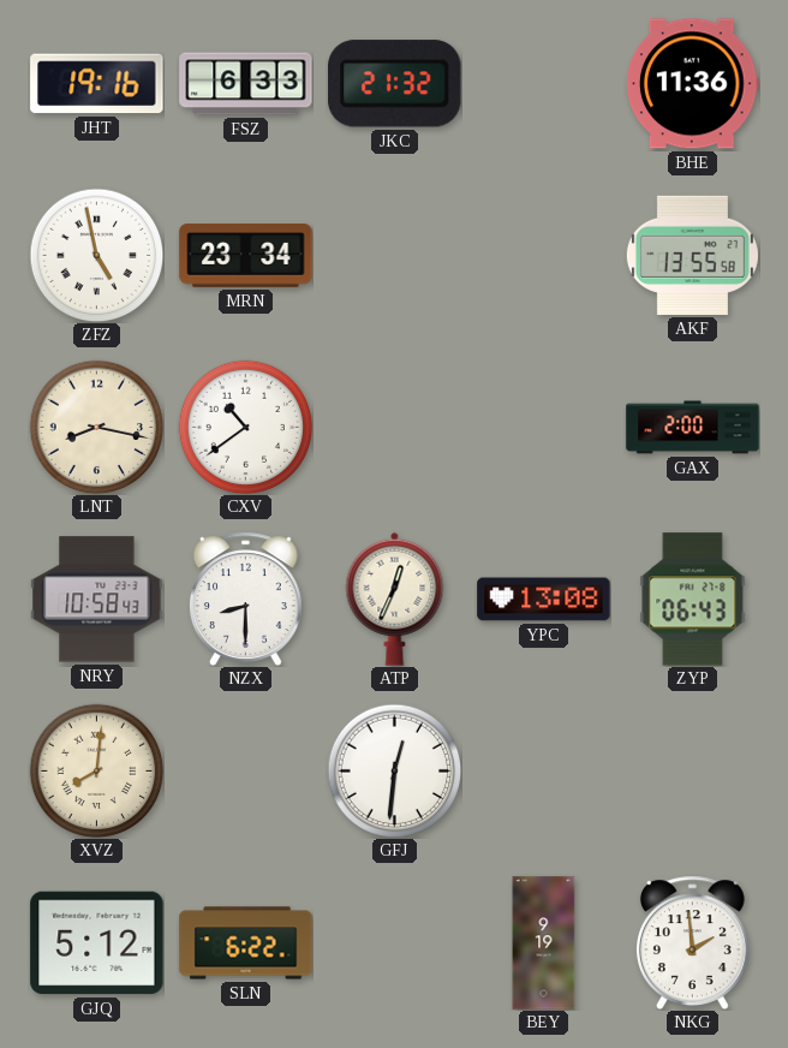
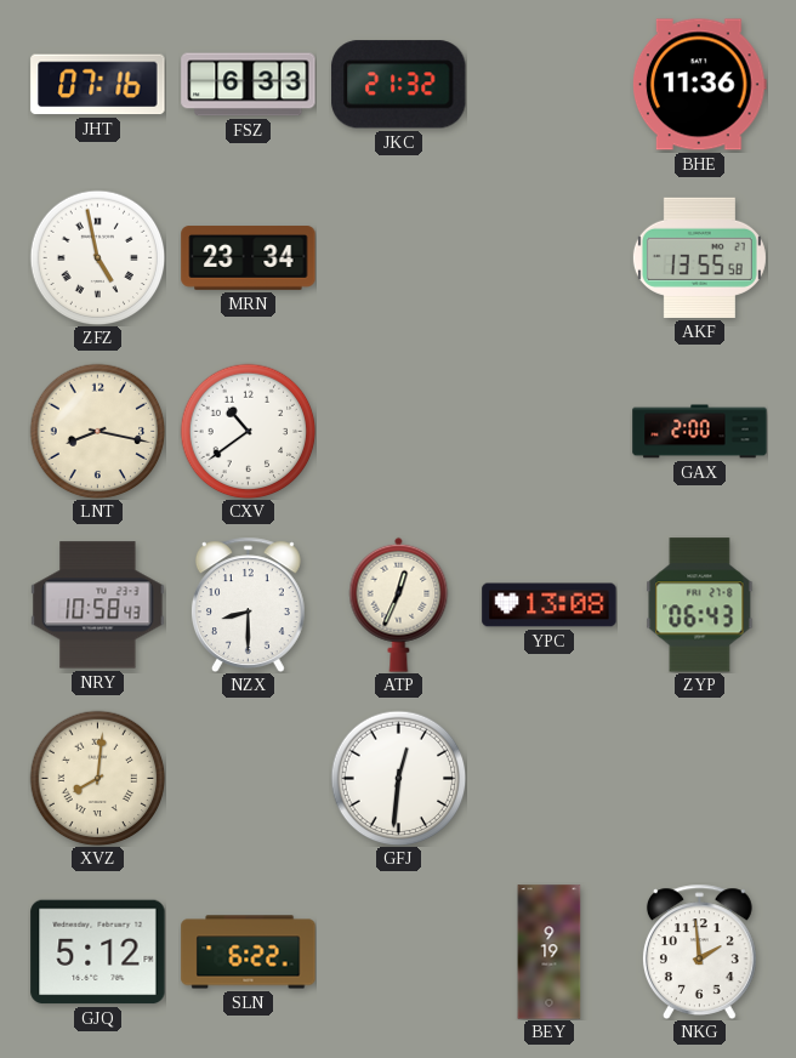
JHT: 19:16 -> 07:16
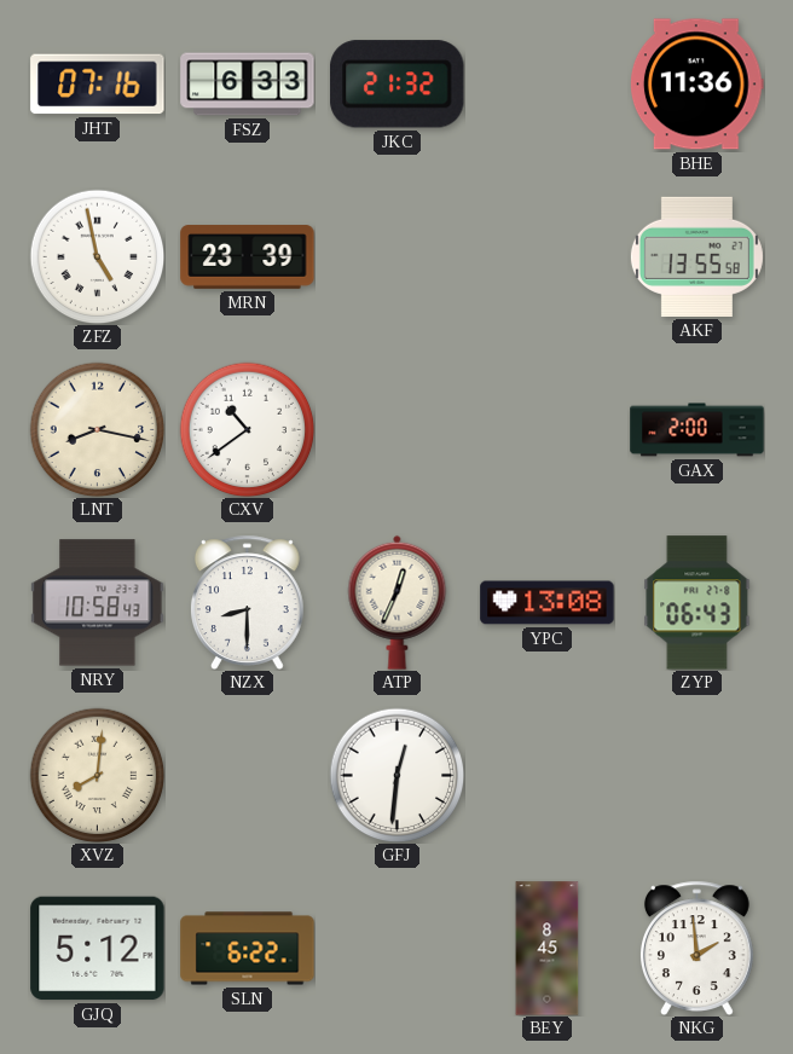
MRN: 23:34 -> 23:39
BEY: 9:19 -> 8:45
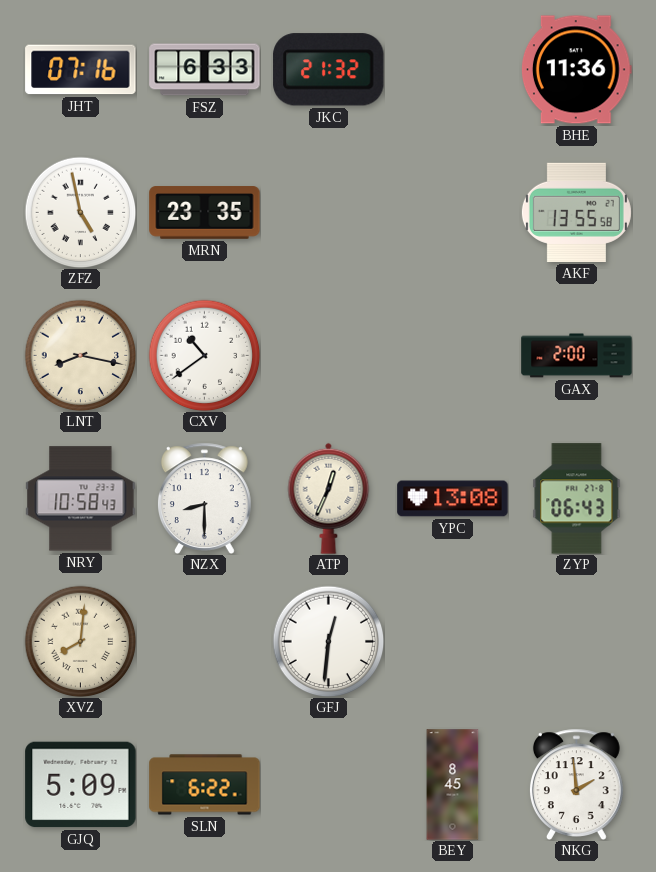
MRN: 23:39 -> 23:35
GJQ: 5:12 -> 5:09
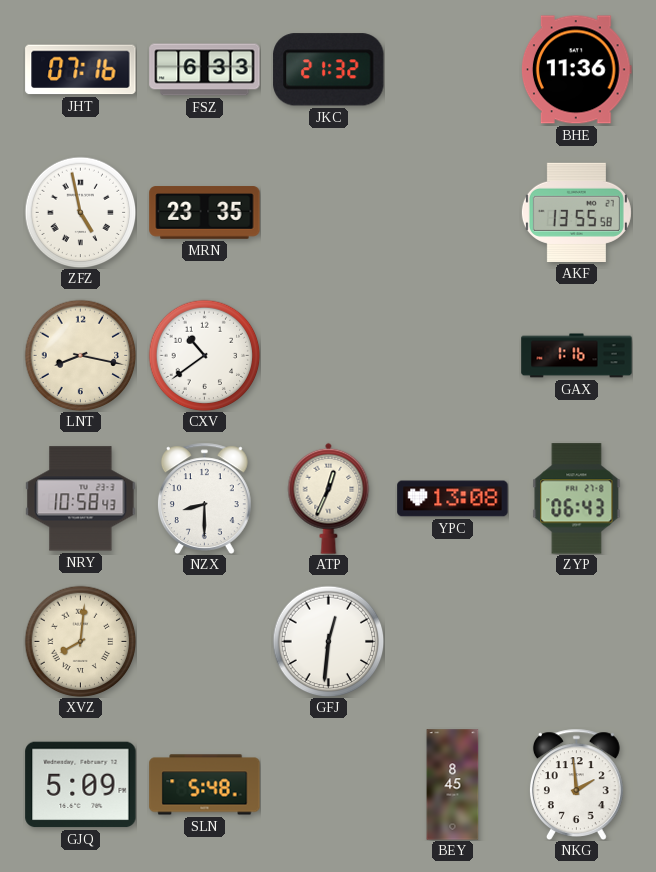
GAX: 2:00 -> 1:16
SLN: 6:22 -> 5:48
